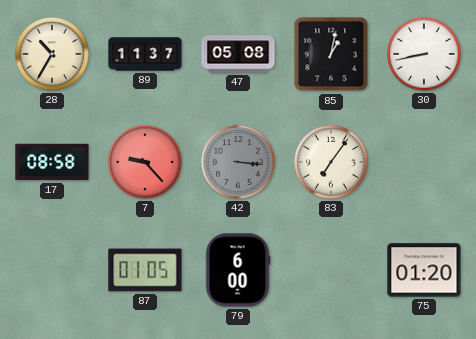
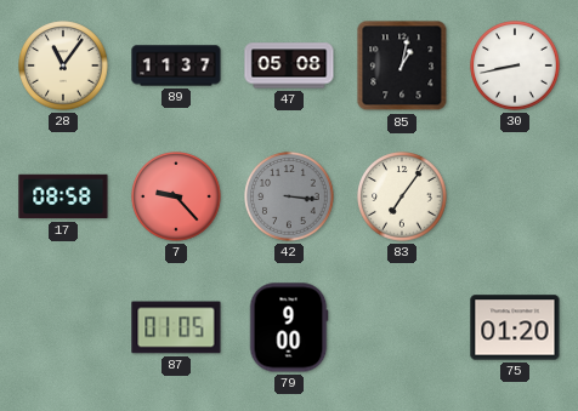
28: 10:35 -> 11:06
79: 6:00 -> 9:00
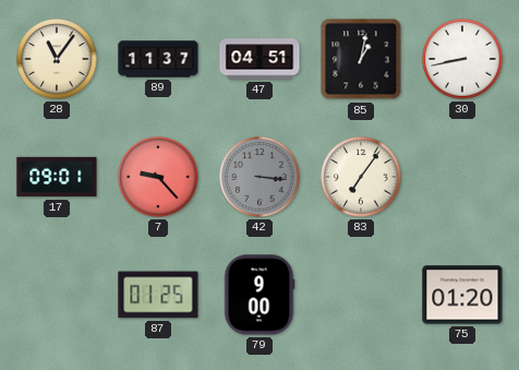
47: 05:08 -> 04:51
17: 08:58 -> 09:01
87: 01:05 -> 01:25
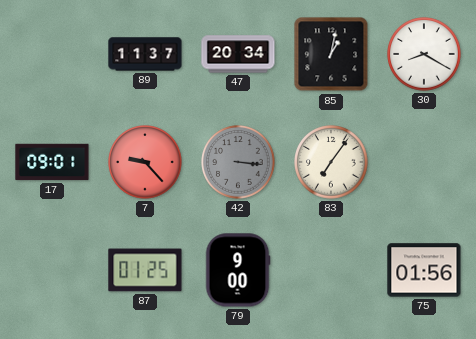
28: 11:06 -> none
47: 04:51 -> 20:34
30: 8:43 -> 8:20
75: 01:20 -> 01:56
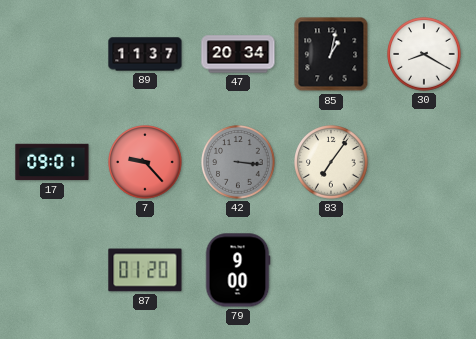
87: 01:25 -> 01:20
75: 01:56 -> none
